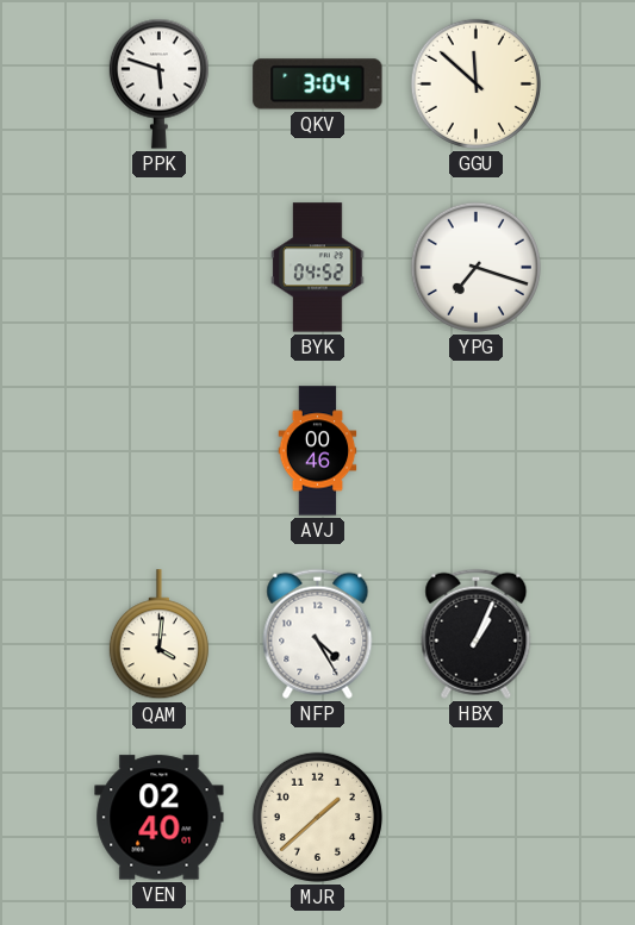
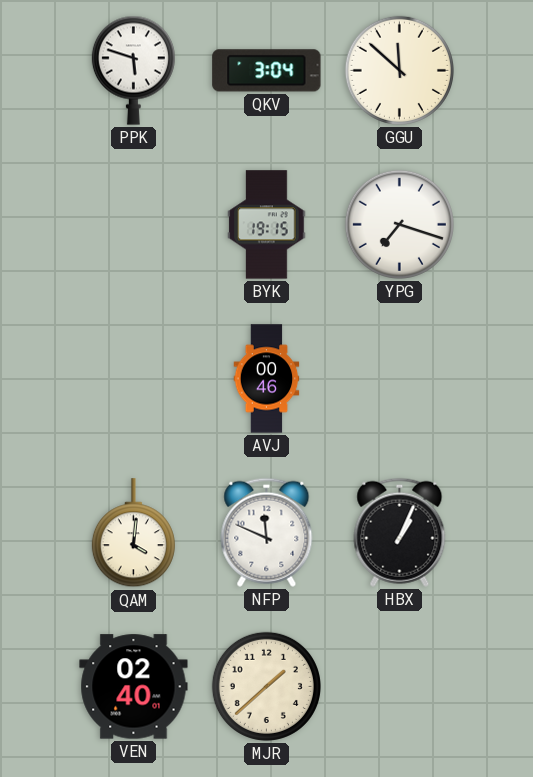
BYK: 04:52 -> 19:15
NFP: 4:25 -> 11:49
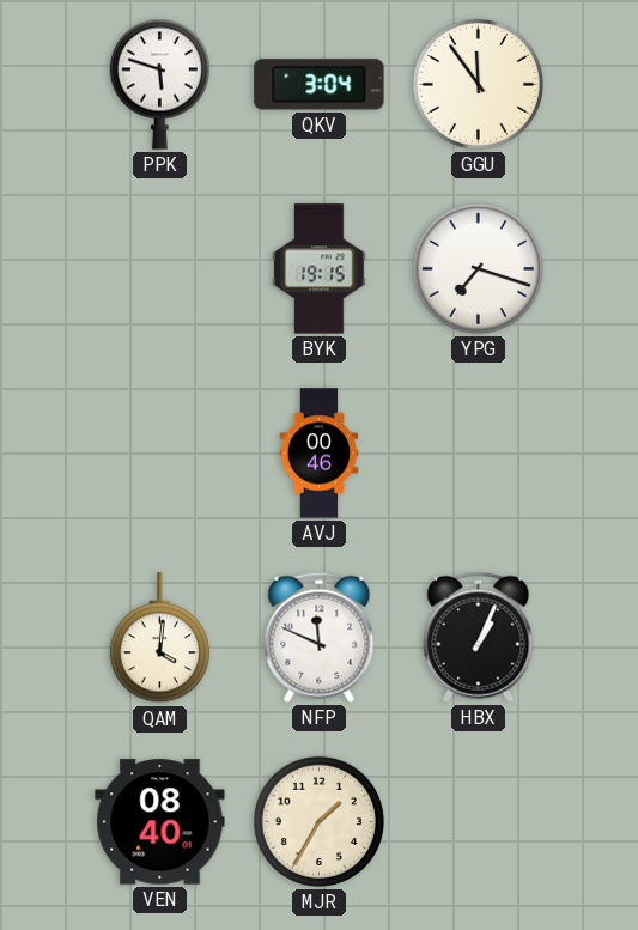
GGU: 11:52 -> 11:54
VEN: 02:40 -> 08:40
MJR: 1:38 -> 1:35
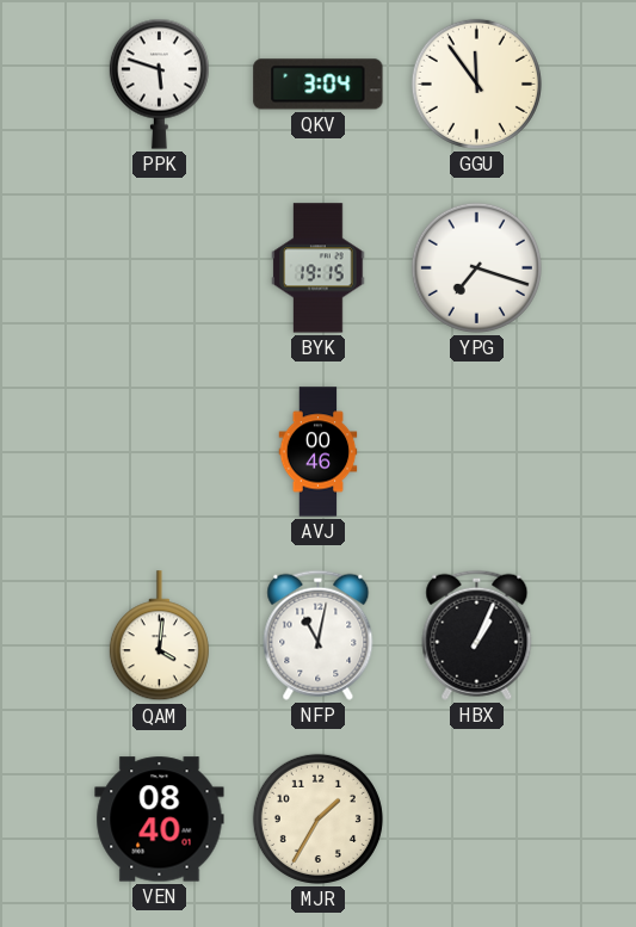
NFP: 11:49 -> 11:02
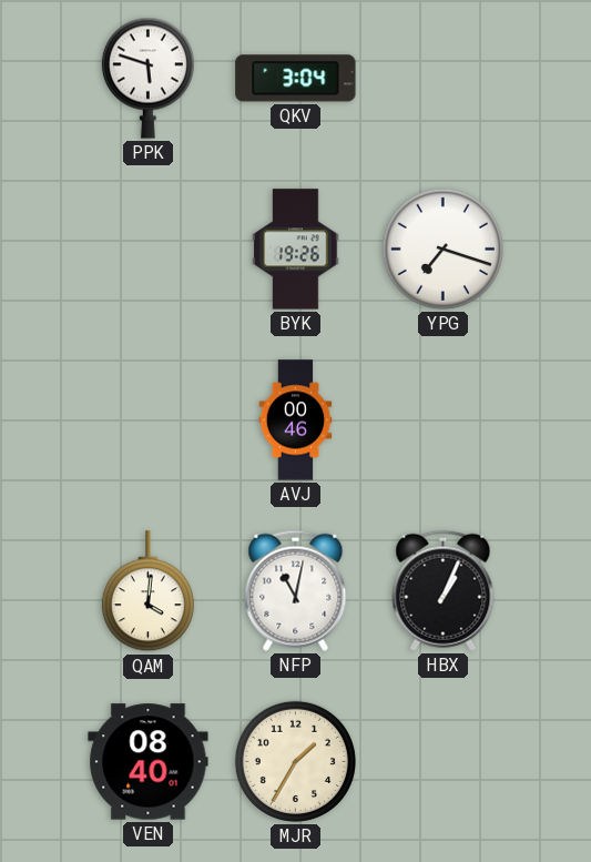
GGU: 11:54 -> none
BYK: 19:15 -> 19:26
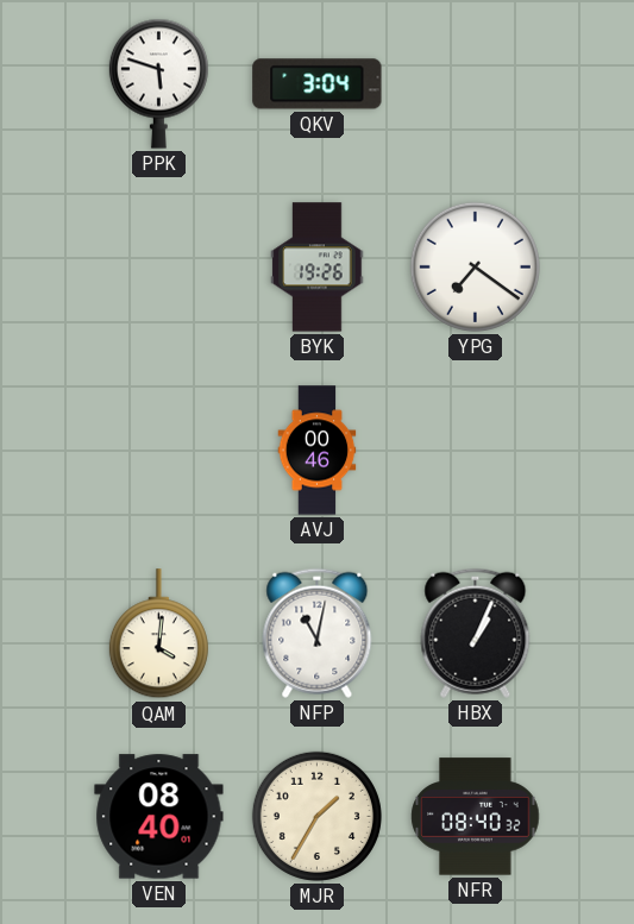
YPG: 7:18 -> 7:21
NFR: none -> 08:40
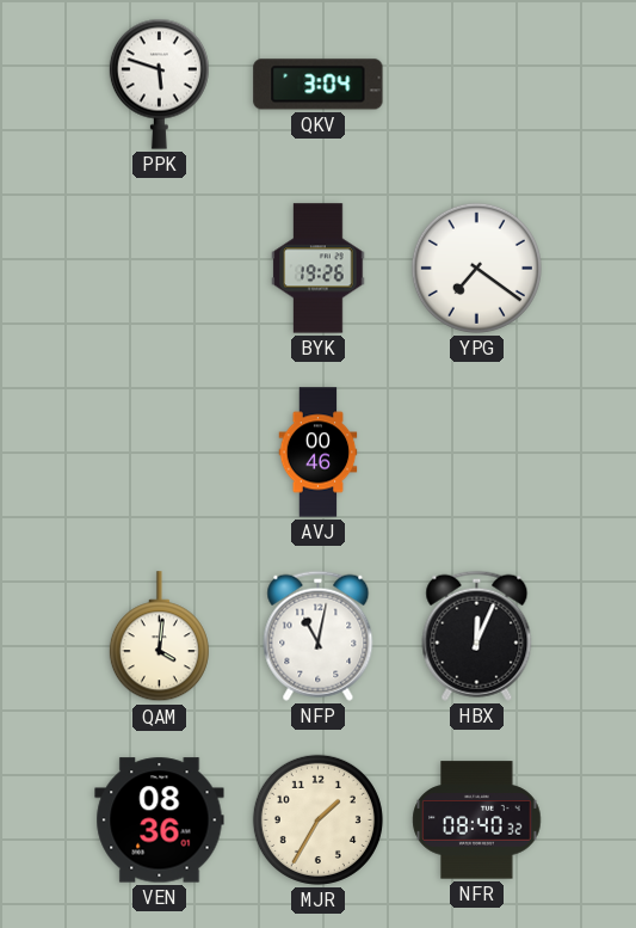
HBX: 1:04 -> 12:04
VEN: 08:40 -> 08:36
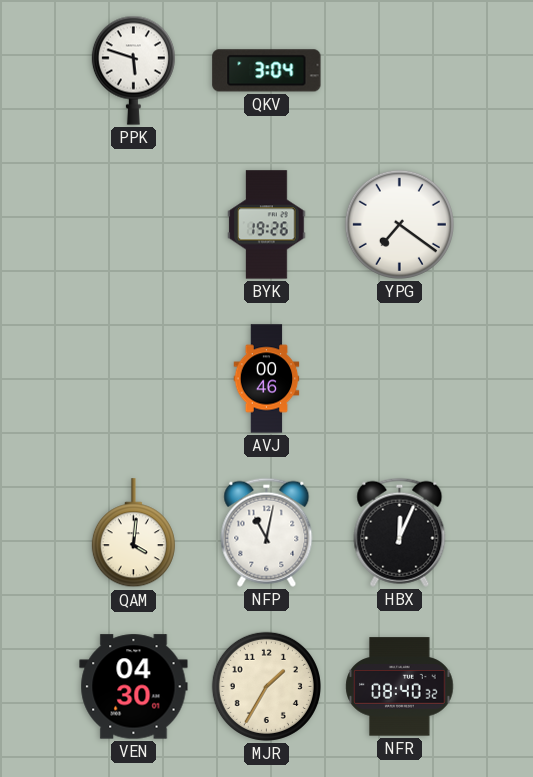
VEN: 08:36 -> 04:30
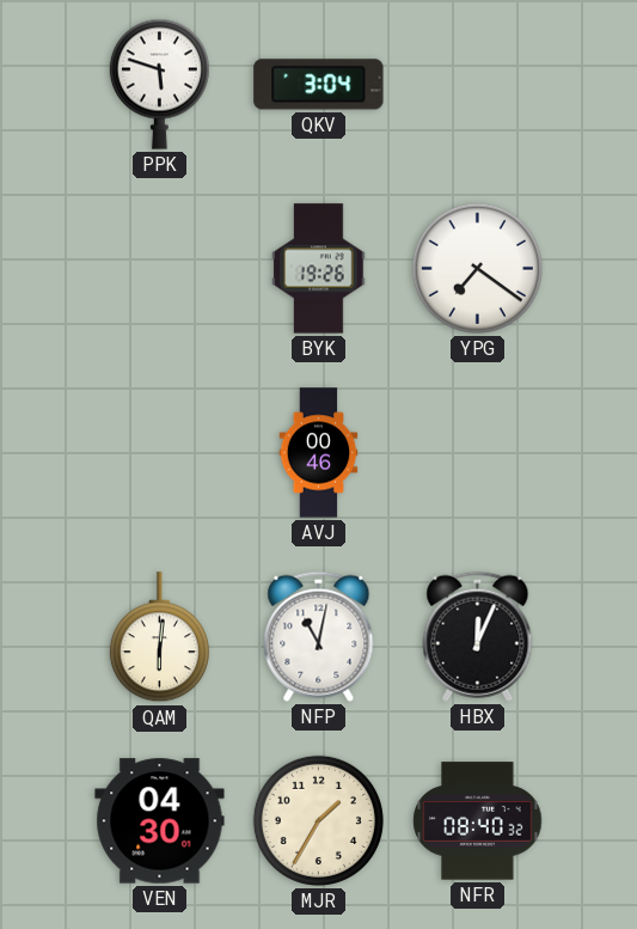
QAM: 4:01 -> 6:01
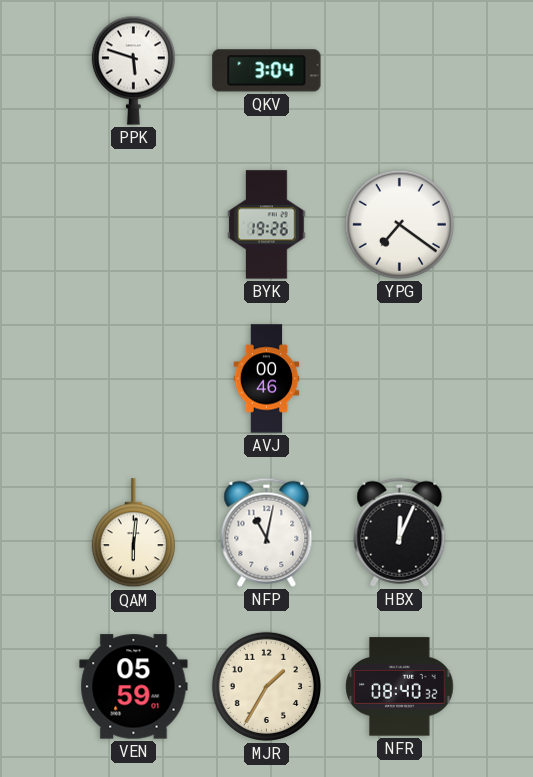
VEN: 04:30 -> 05:59
